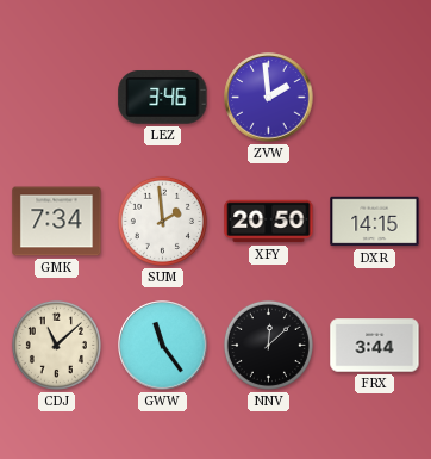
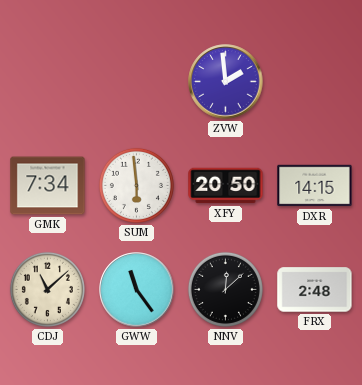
LEZ: 3:46 -> none
SUM: 1:59 -> 5:59
FRX: 3:44 -> 2:48
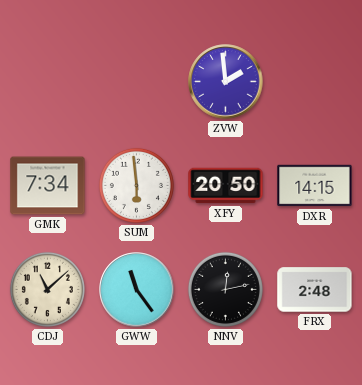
NNV: 12:08 -> 12:13
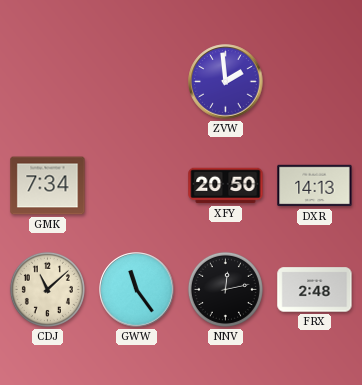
SUM: 5:59 -> none
DXR: 14:15 -> 14:13
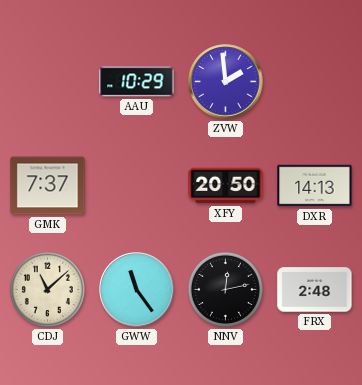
AAU: none -> 10:29
GMK: 7:34 -> 7:37
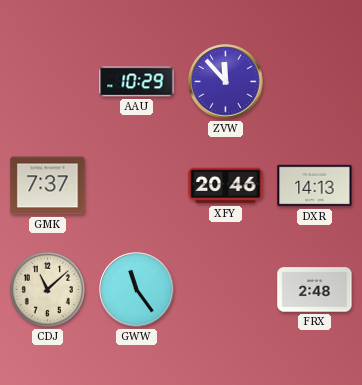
ZVW: 1:59 -> 11:53
XFY: 20:50 -> 20:46
NNV: 12:13 -> none
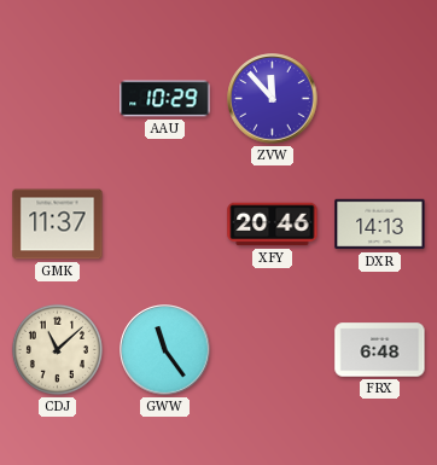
GMK: 7:37 -> 11:37
FRX: 2:48 -> 6:48
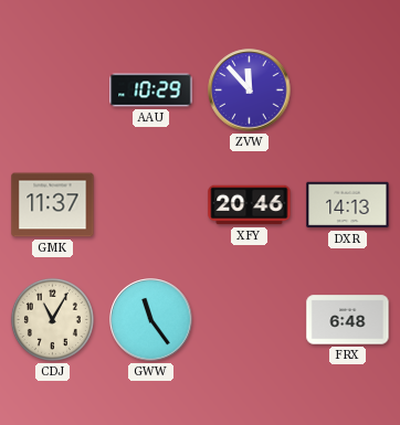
CDJ: 11:08 -> 11:05
